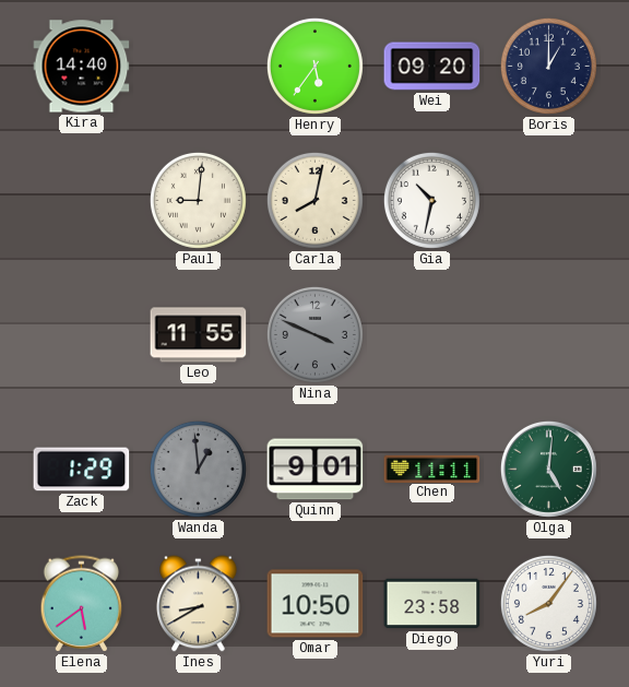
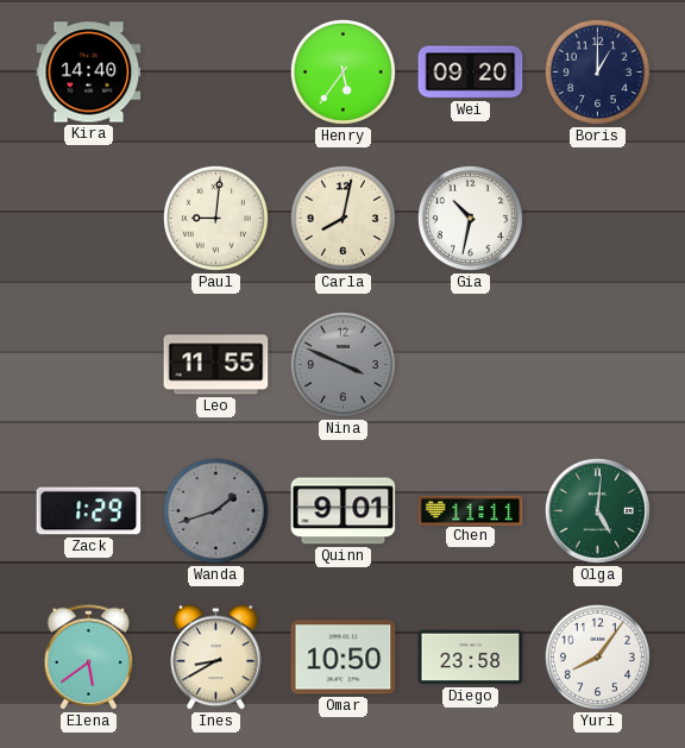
Wanda: 12:59 -> 1:42
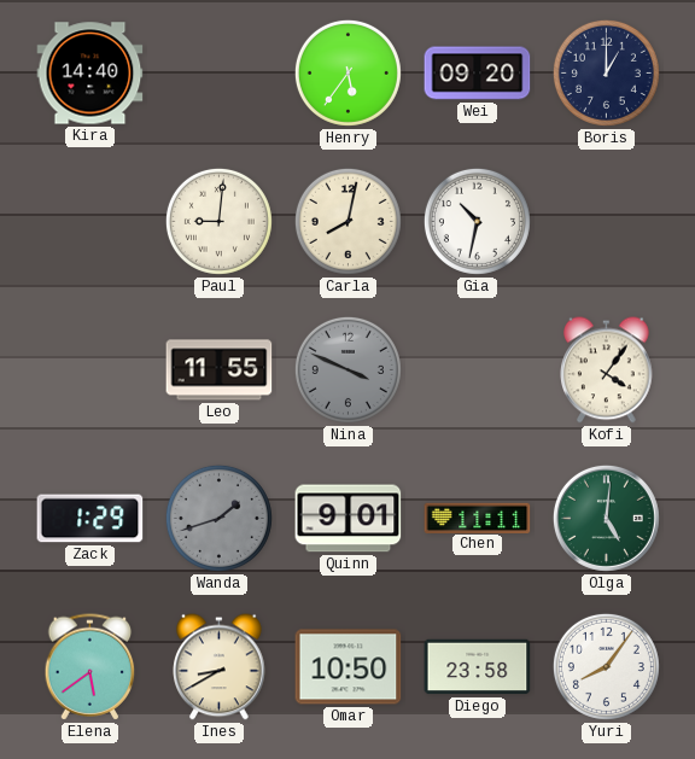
Kofi: none -> 4:06
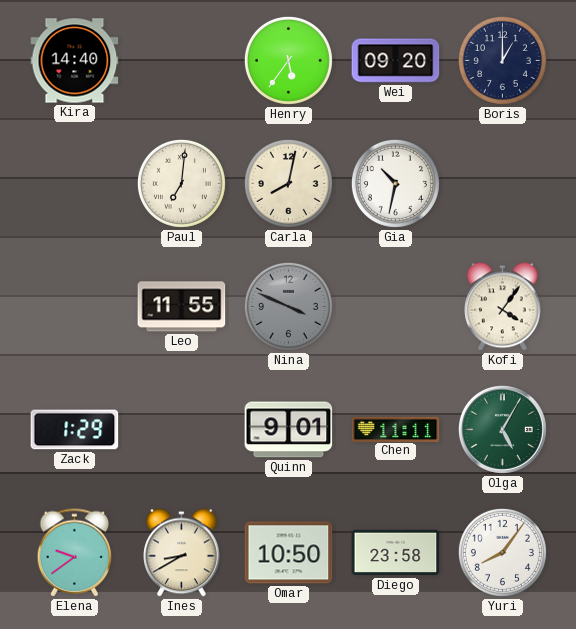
Paul: 9:01 -> 7:01
Wanda: 1:42 -> none
Olga: 5:01 -> 5:05
Elena: 5:39 -> 9:39
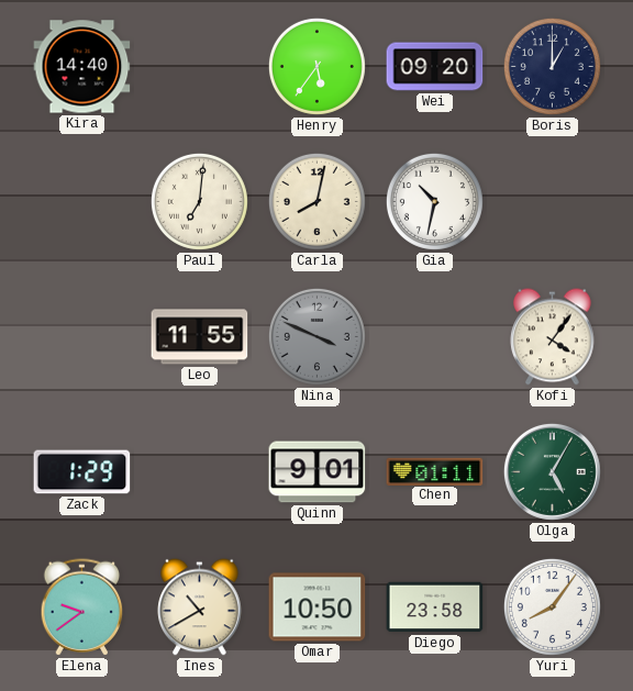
Chen: 11:11 -> 01:11
Ines: 8:40 -> 10:40
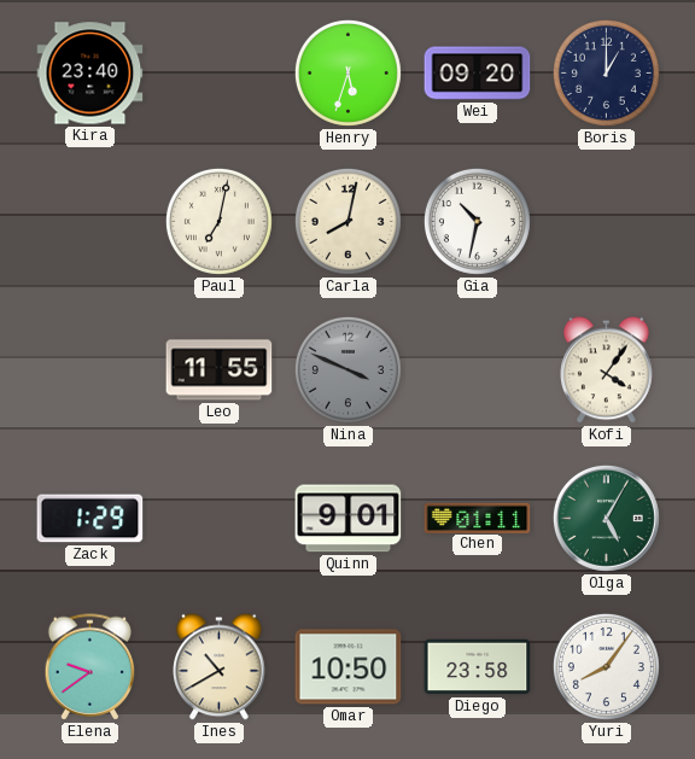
Kira: 14:40 -> 23:40
Henry: 5:36 -> 5:33
Paul: 7:01 -> 7:02
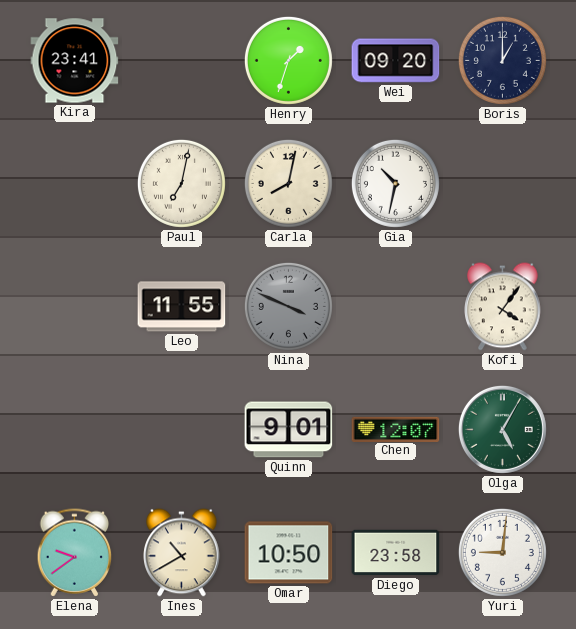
Kira: 23:40 -> 23:41
Henry: 5:33 -> 1:33
Zack: 1:29 -> none
Chen: 01:11 -> 12:07
Yuri: 8:06 -> 9:01
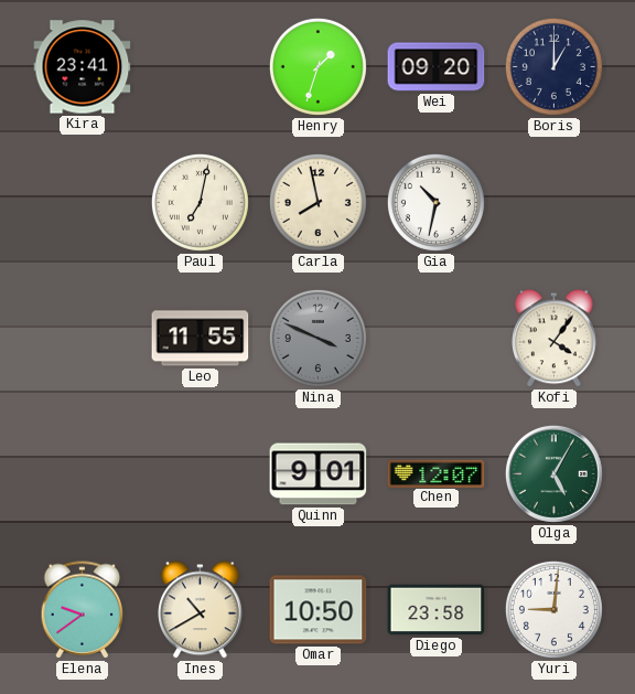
Carla: 8:02 -> 7:58
